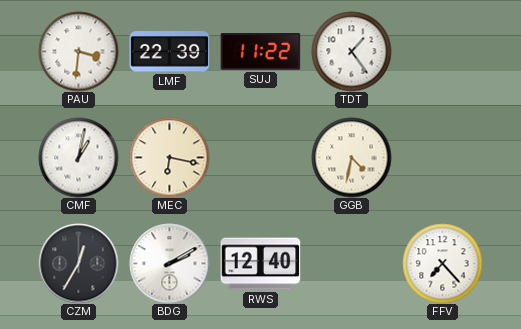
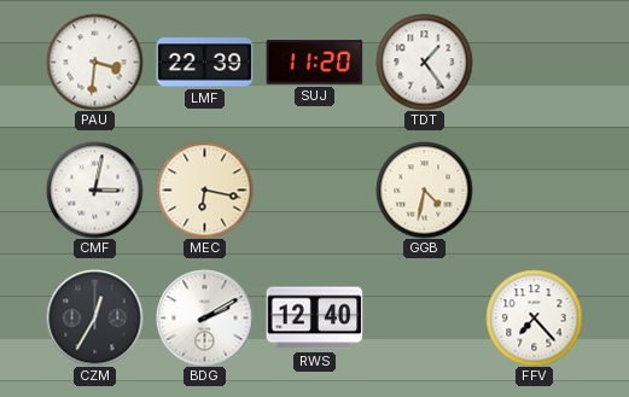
SUJ: 11:22 -> 11:20
CMF: 1:02 -> 3:02
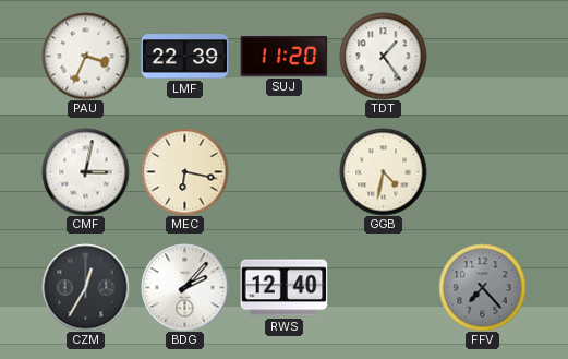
PAU: 3:31 -> 3:34
BDG: 2:10 -> 2:07
FFV dial: white -> grey
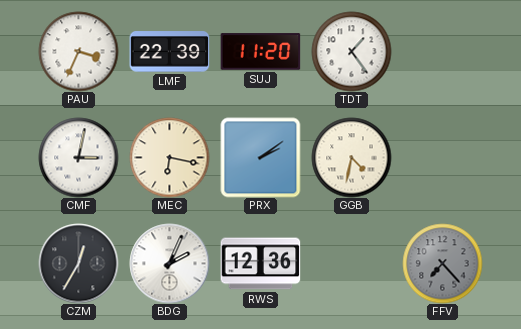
PRX: none -> 2:09
BDG: 2:07 -> 2:04
RWS: 12:40 -> 12:36
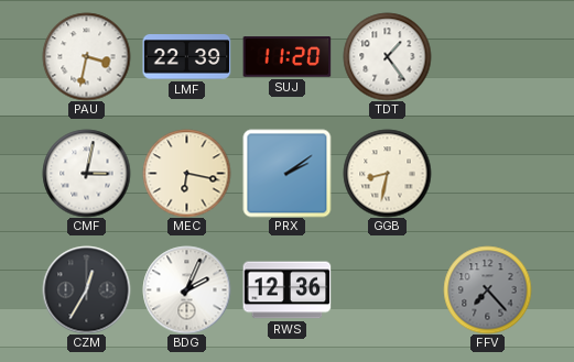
PAU: 3:34 -> 3:32
GGB: 4:32 -> 8:32
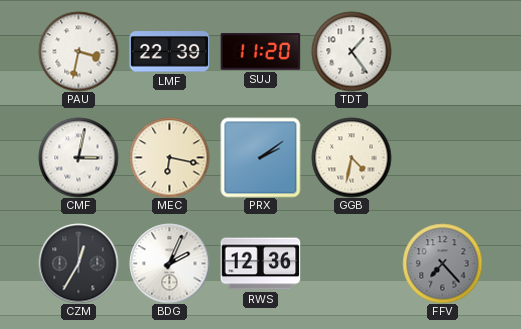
GGB: 8:32 -> 4:32
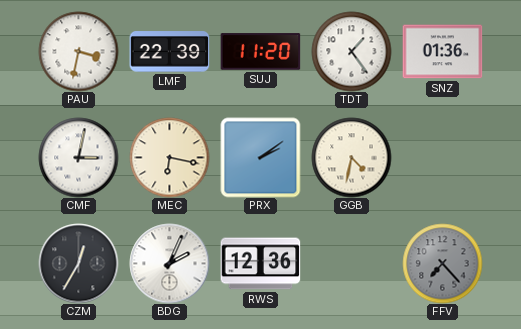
SNZ: none -> 01:36
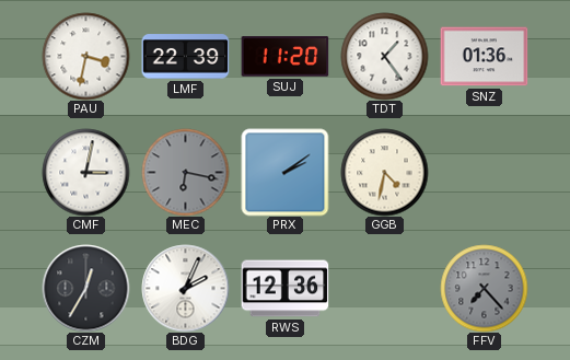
MEC dial: cream -> grey
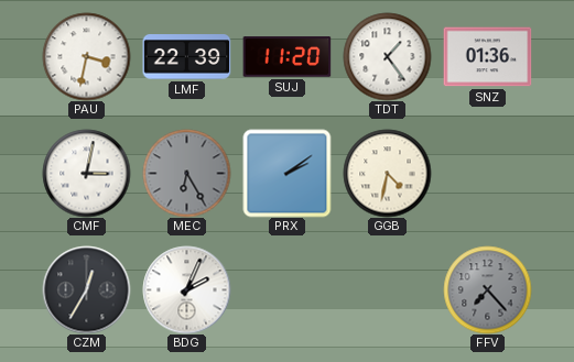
MEC: 6:17 -> 6:25
RWS: 12:36 -> none
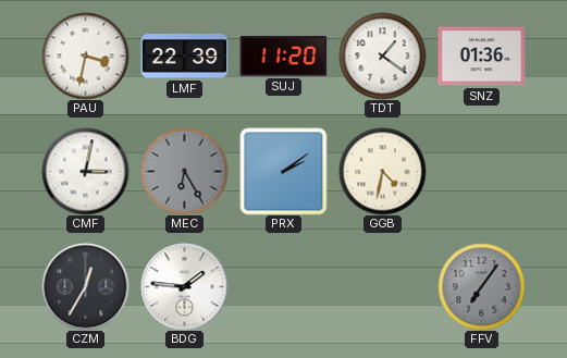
TDT: 1:24 -> 1:21
BDG: 2:04 -> 1:46
FFV: 7:23 -> 7:06
